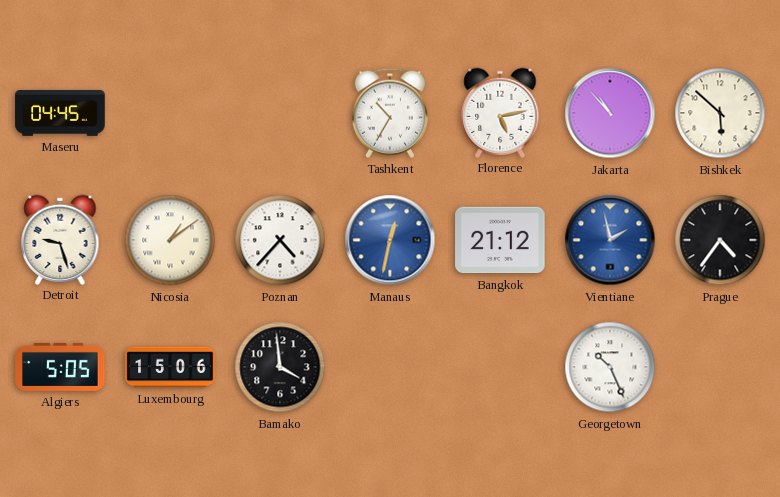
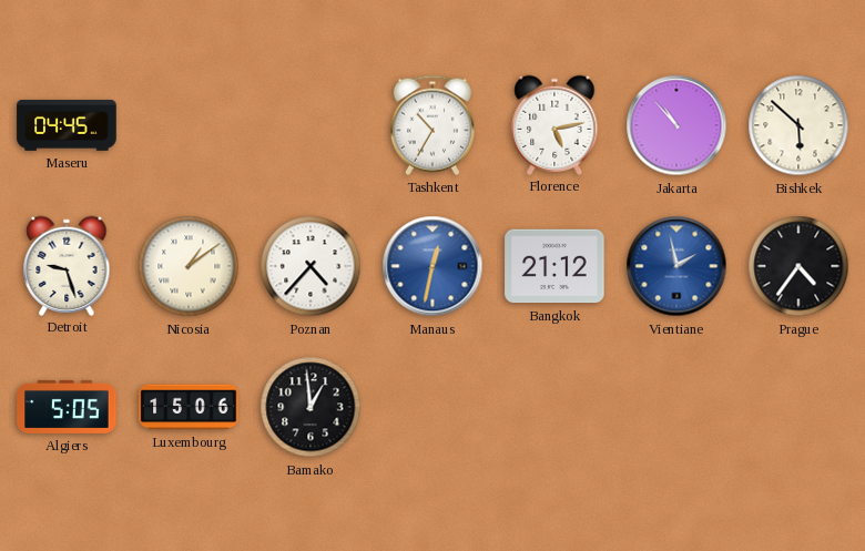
Bamako: 3:59 -> 12:59
Georgetown: 10:26 -> none
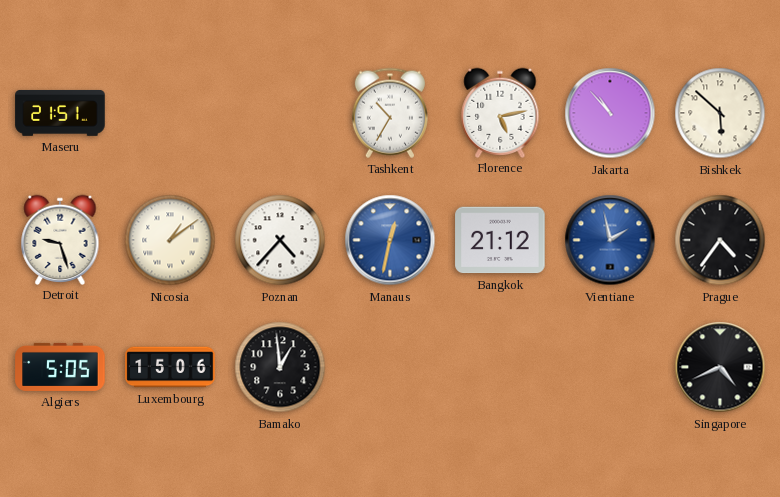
Maseru: 04:45 -> 21:51
Singapore: none -> 4:41
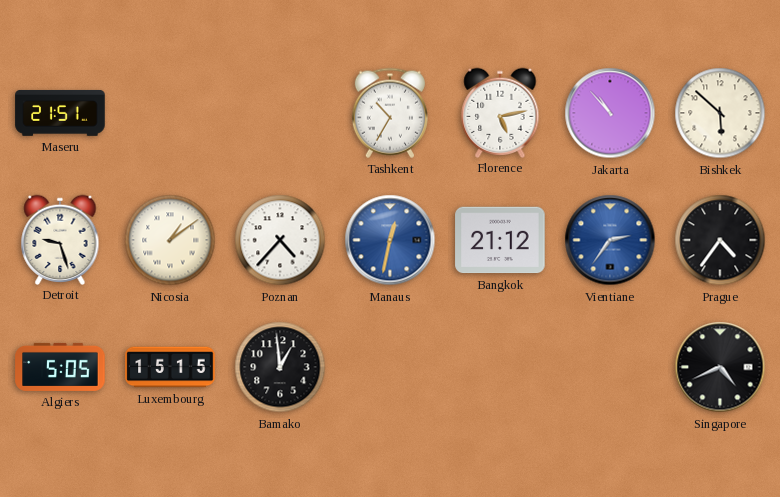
Vientiane: 1:58 -> 2:36
Luxembourg: 15:06 -> 15:15
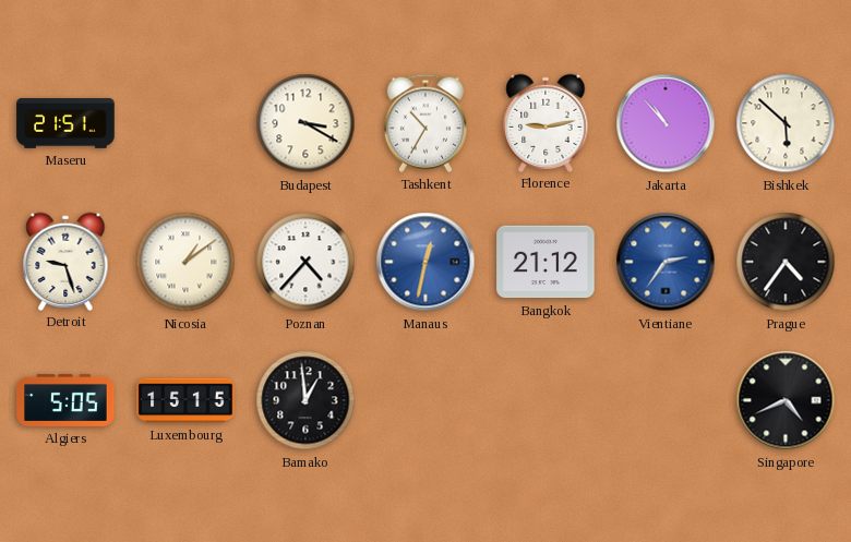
Budapest: none -> 3:20
Florence: 5:13 -> 9:13
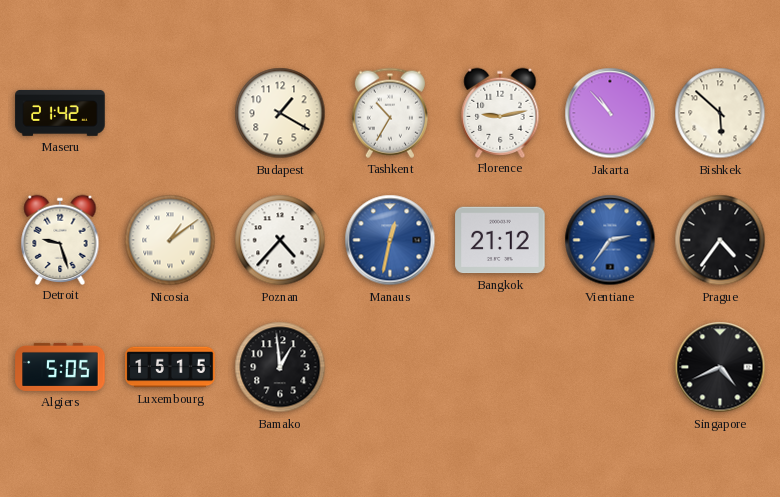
Maseru: 21:51 -> 21:42
Budapest: 3:20 -> 1:20
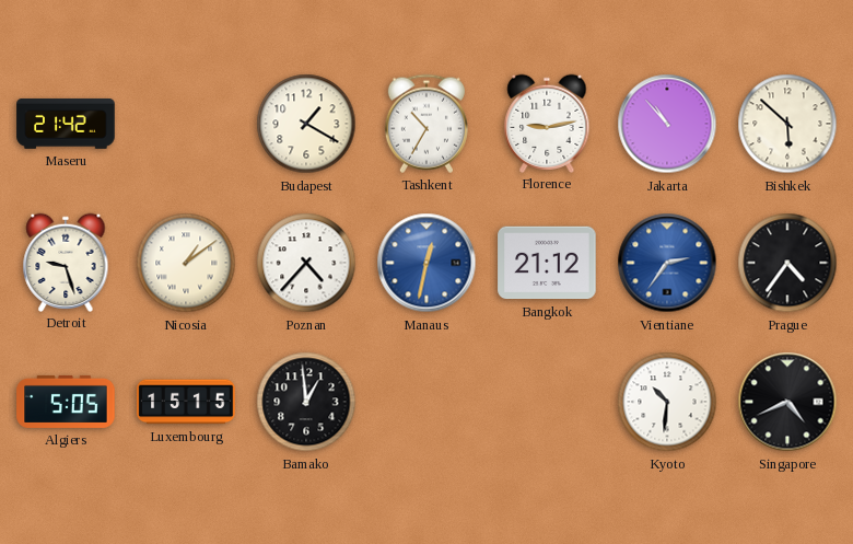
Kyoto: none -> 10:31
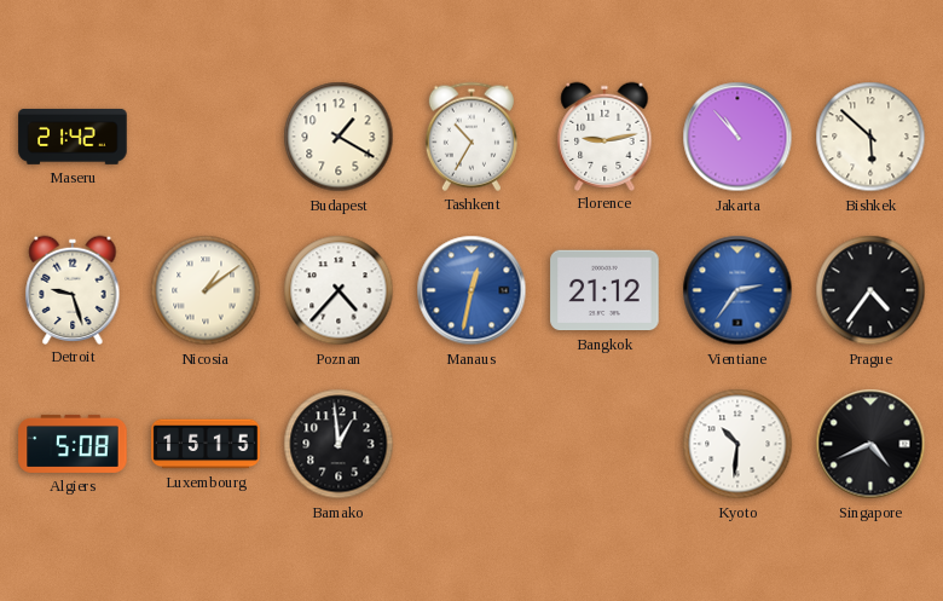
Algiers: 5:05 -> 5:08
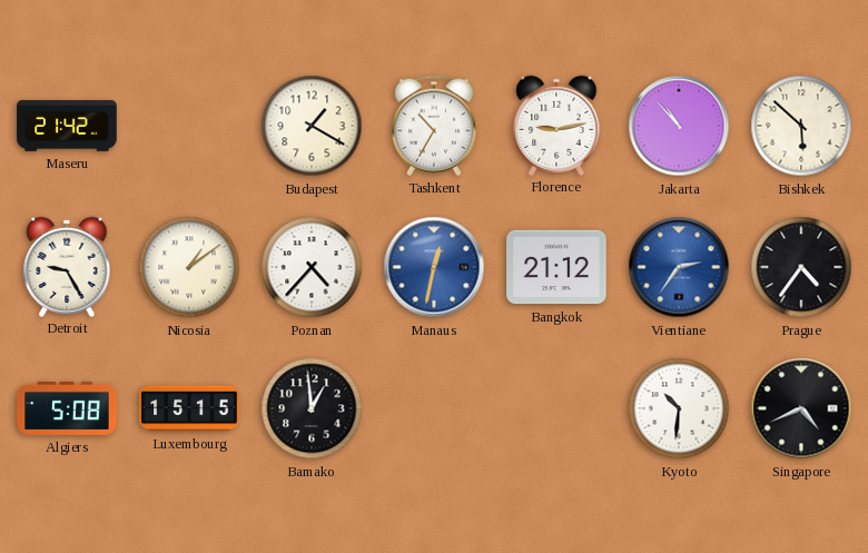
Detroit: 9:27 -> 9:25
